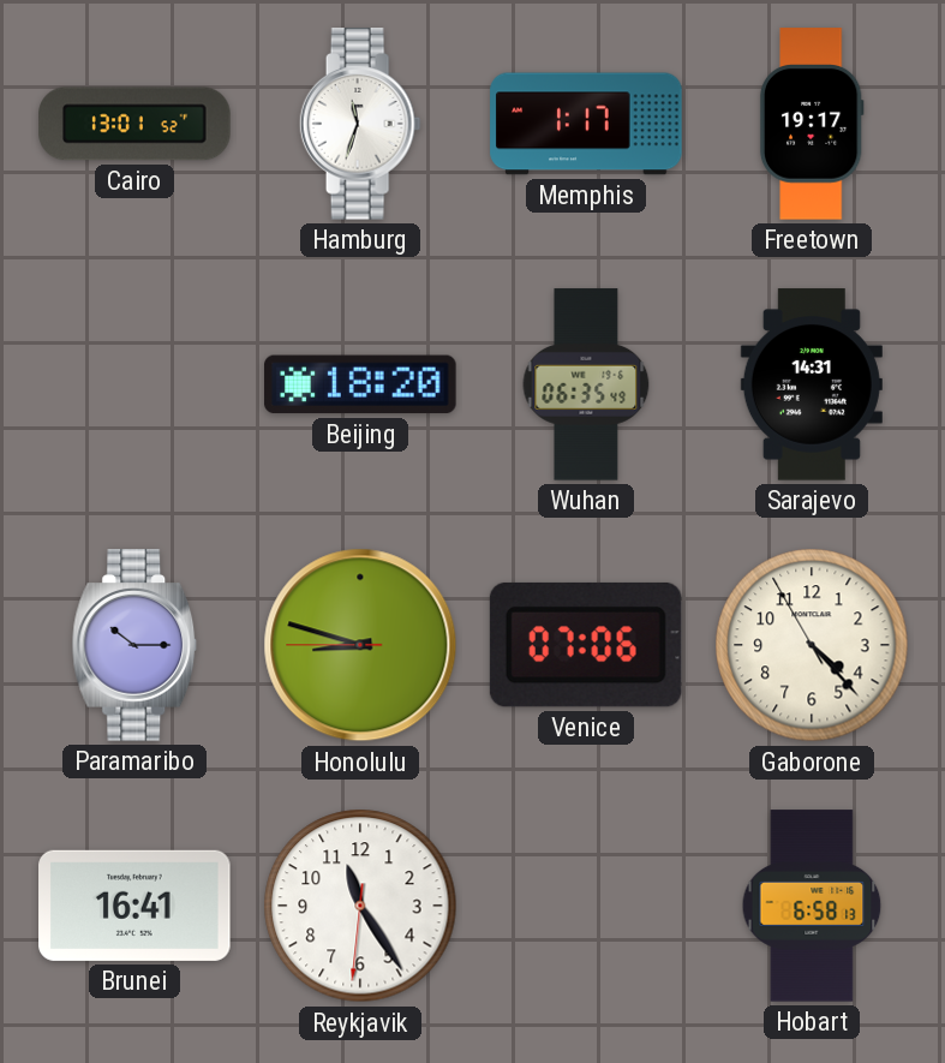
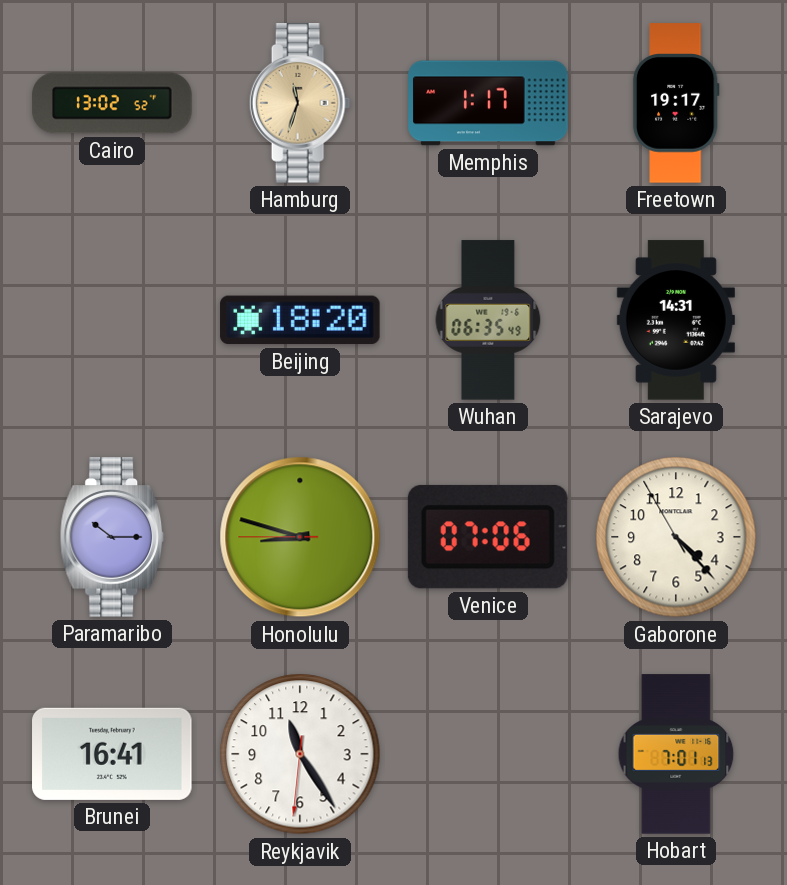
Cairo: 13:01 -> 13:02
Hamburg dial: white -> champagne
Hobart: 6:58 -> 7:01
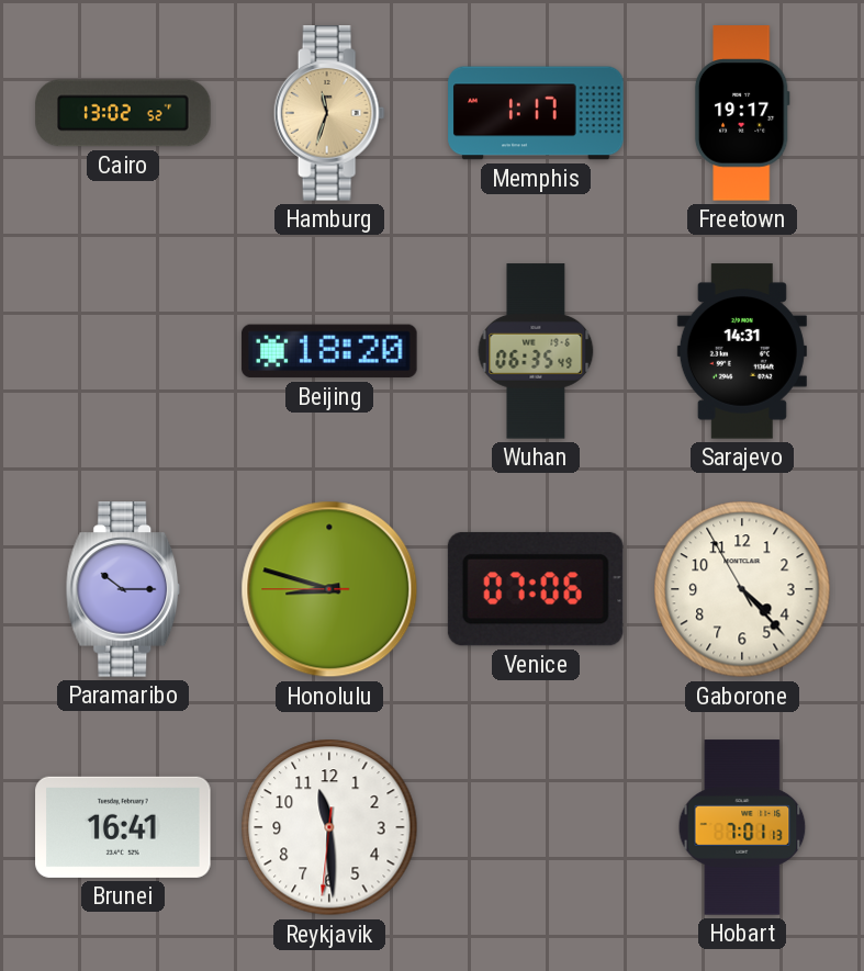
Reykjavik: 11:24 -> 11:29
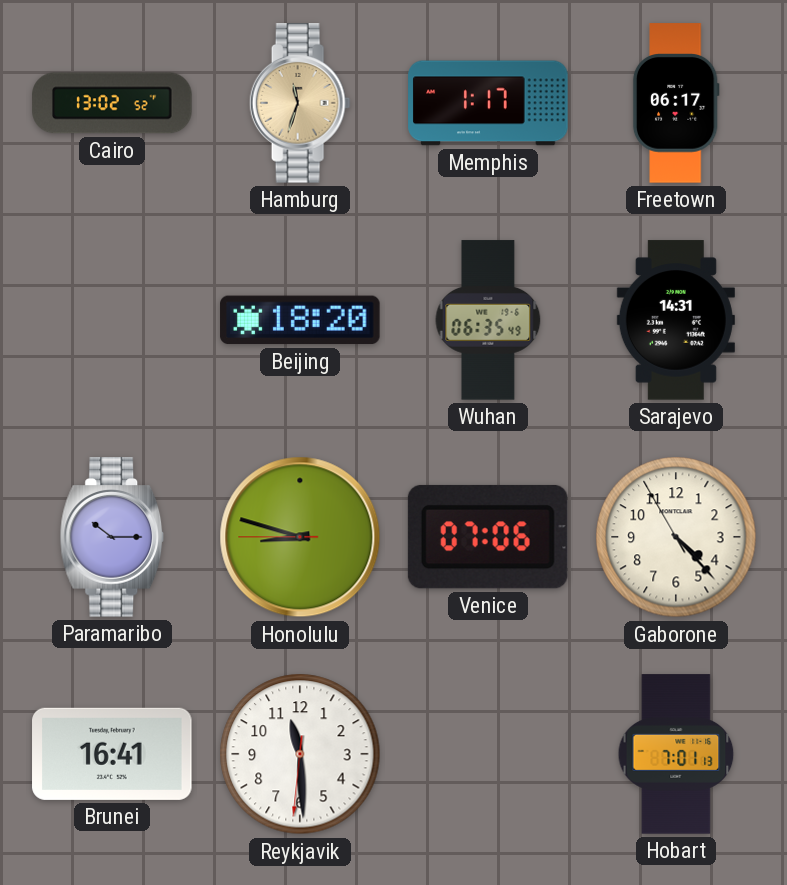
Freetown: 19:17 -> 06:17
